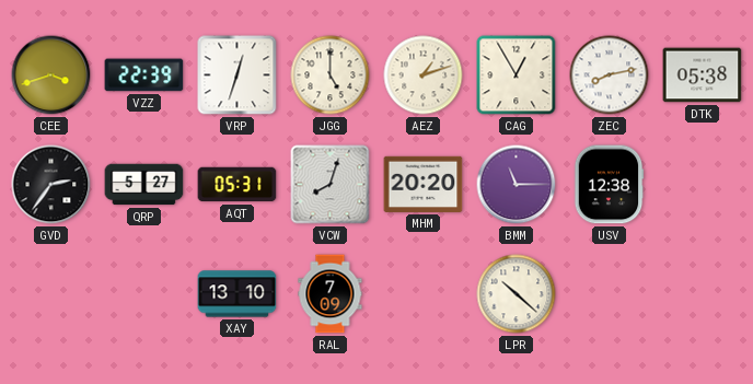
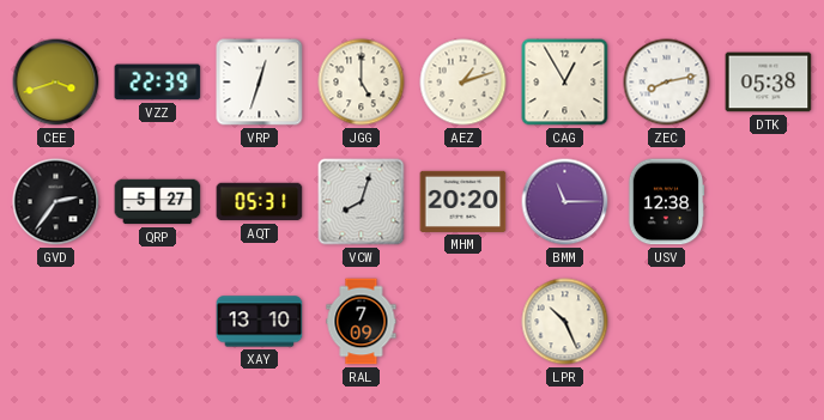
LPR: 10:22 -> 10:26
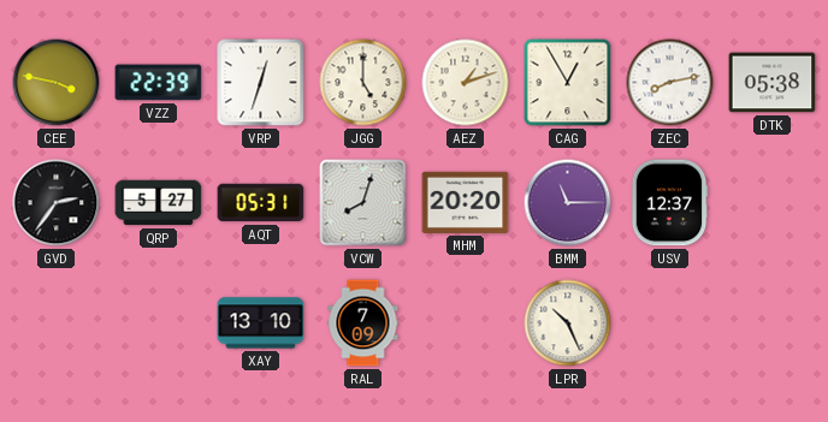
CEE: 3:42 -> 3:47
USV: 12:38 -> 12:37
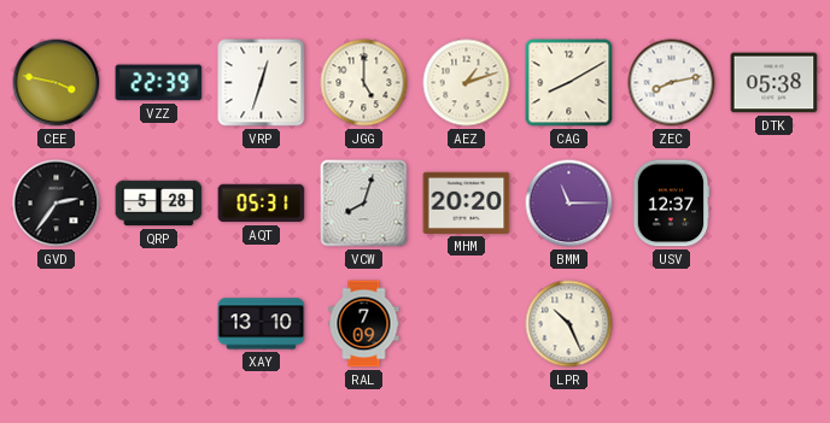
CAG: 12:55 -> 8:10
QRP: 5:27 -> 5:28
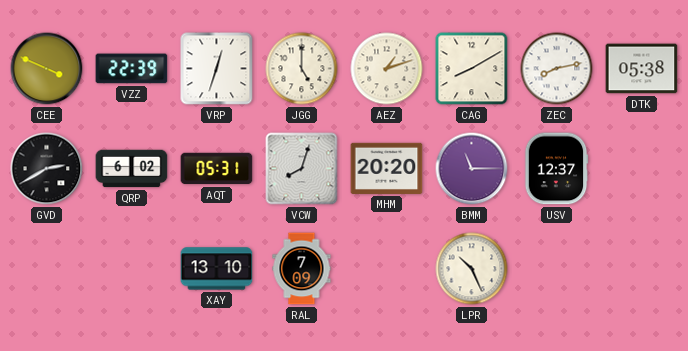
CEE: 3:47 -> 3:49
GVD: 2:36 -> 2:40
QRP: 5:28 -> 6:02
